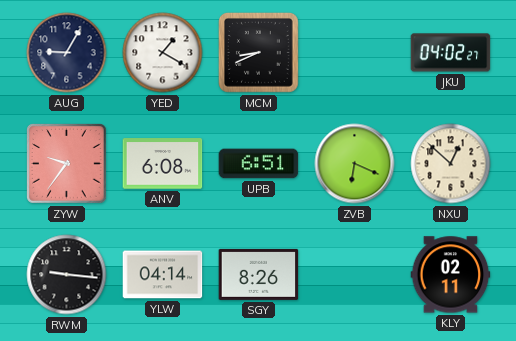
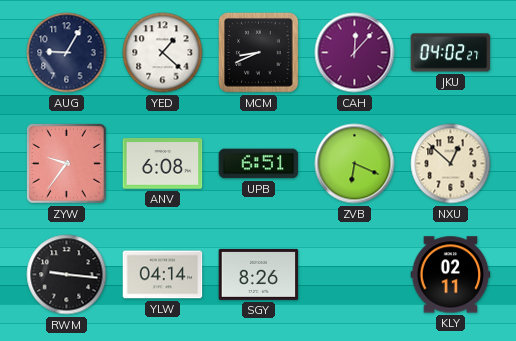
YED: 1:20 -> 1:22
CAH: none -> 12:07
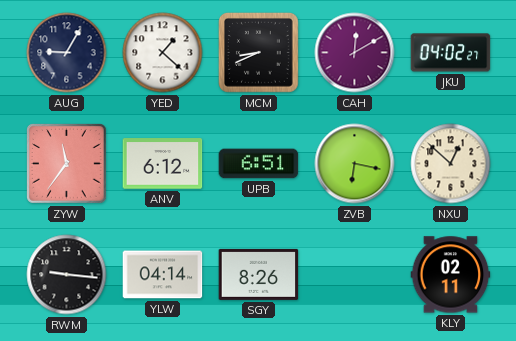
CAH: 12:07 -> 12:10
ZYW: 9:36 -> 11:36
ANV: 6:08 -> 6:12
ZVB: 6:19 -> 6:17
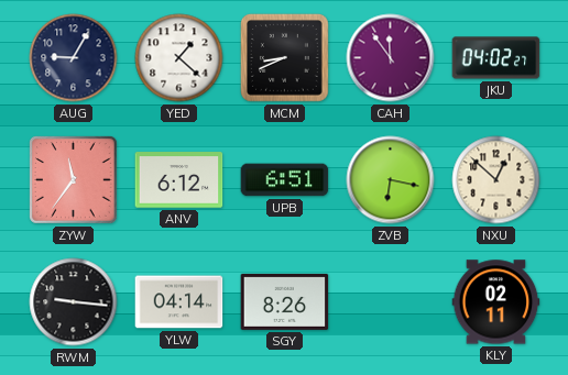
CAH: 12:10 -> 11:54
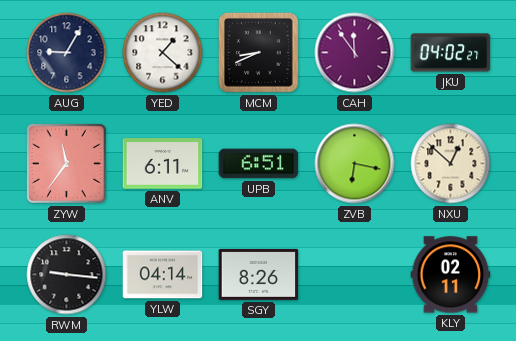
ANV: 6:12 -> 6:11
